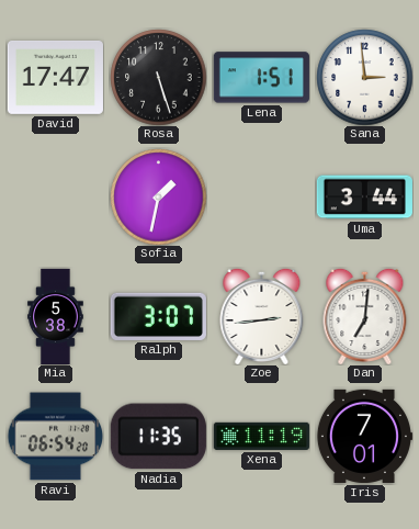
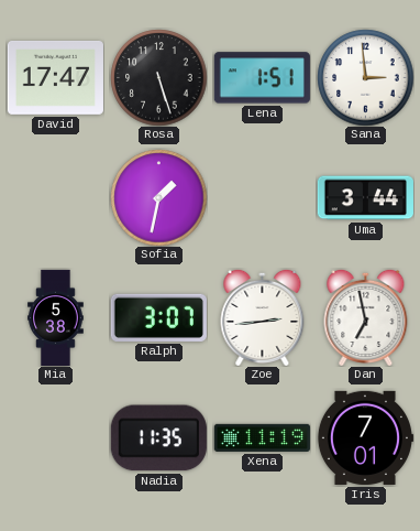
Dan: 7:01 -> 6:58
Ravi: 06:54 -> none
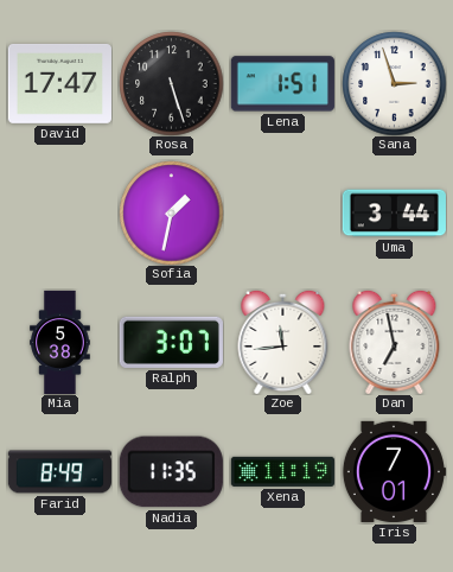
Sana: 2:59 -> 2:57
Zoe: 2:44 -> 11:44
Farid: none -> 8:49
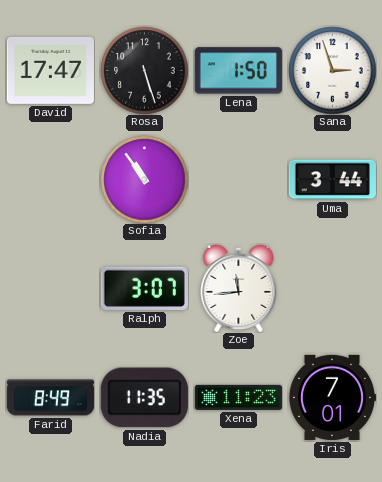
Lena: 1:51 -> 1:50
Sofia: 1:32 -> 10:54
Mia: 5:38 -> none
Dan: 6:58 -> none
Xena: 11:19 -> 11:23
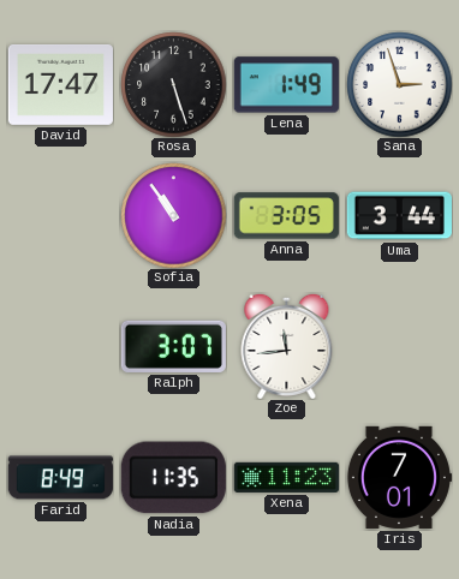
Lena: 1:50 -> 1:49
Anna: none -> 3:05
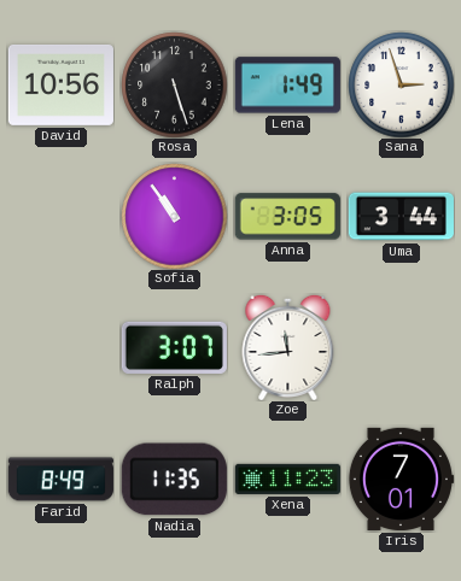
David: 17:47 -> 10:56
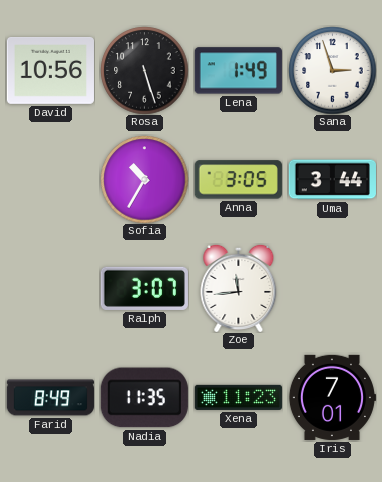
Sofia: 10:54 -> 10:35
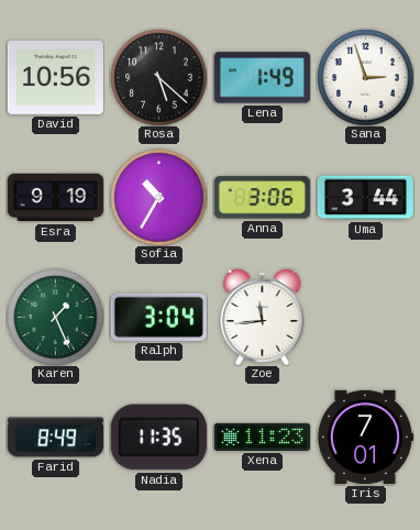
Rosa: 5:27 -> 5:22
Esra: none -> 9:19
Anna: 3:05 -> 3:06
Karen: none -> 1:26
Ralph: 3:07 -> 3:04
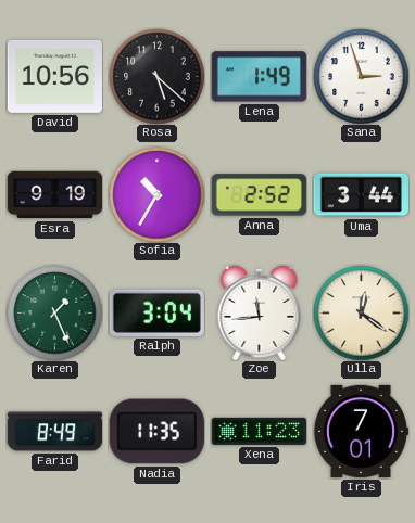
Anna: 3:06 -> 2:52
Ulla: none -> 12:21
